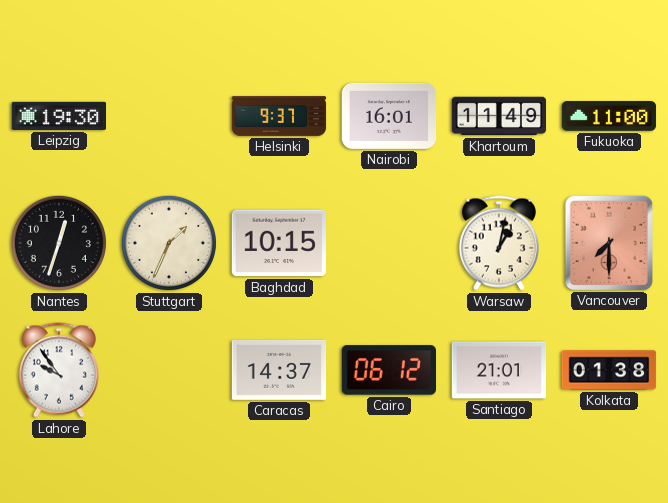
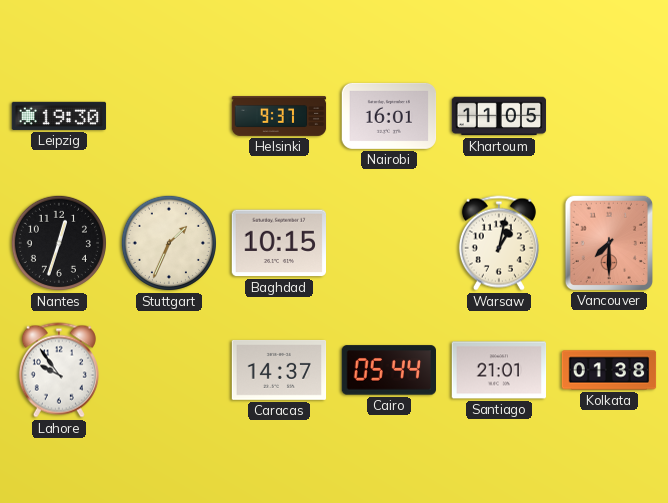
Khartoum: 11:49 -> 11:05
Fukuoka: 11:00 -> none
Cairo: 06:12 -> 05:44
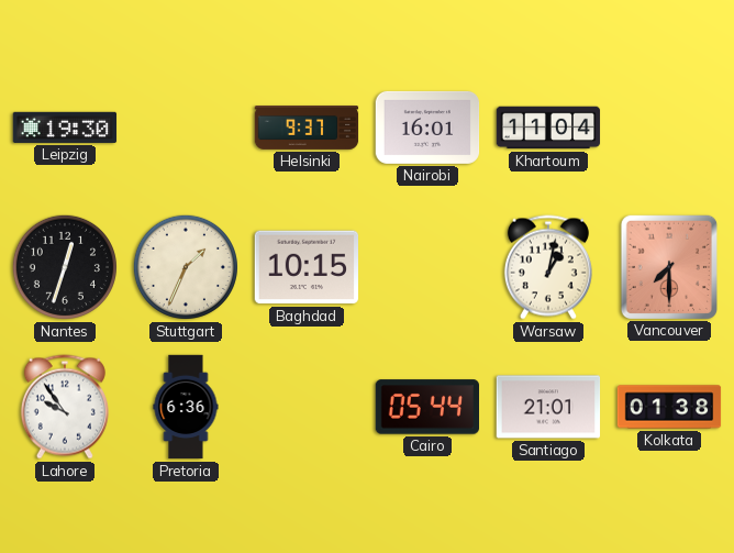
Khartoum: 11:05 -> 11:04
Pretoria: none -> 6:36
Caracas: 14:37 -> none
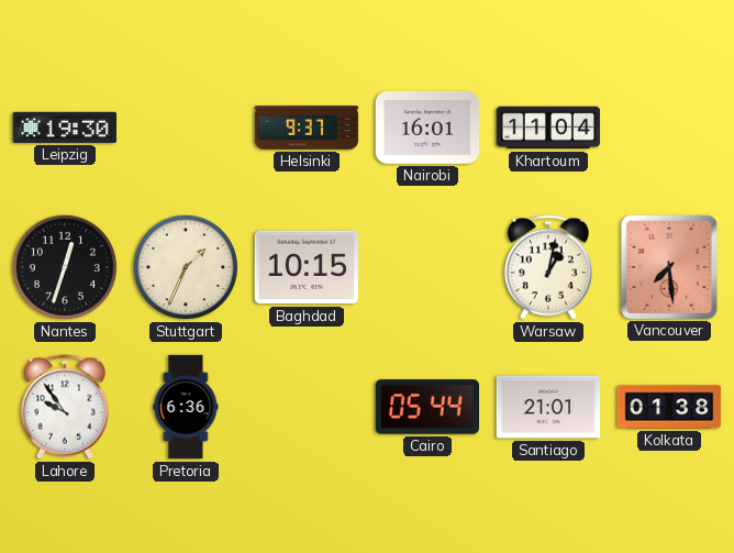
Vancouver: 7:30 -> 7:29
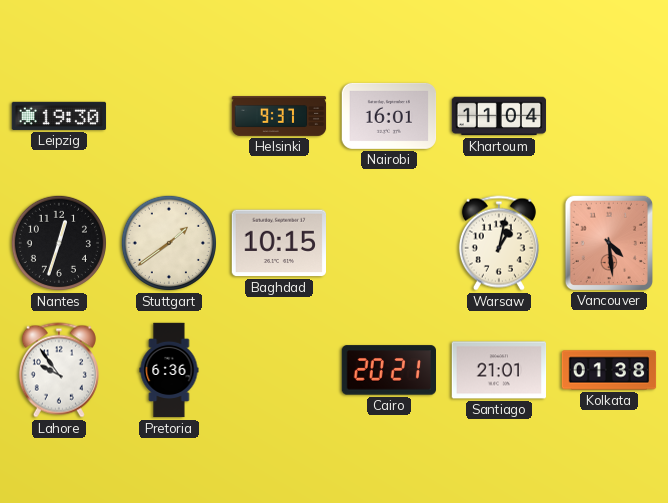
Stuttgart: 1:34 -> 1:39
Vancouver: 7:29 -> 4:29
Cairo: 05:44 -> 20:21
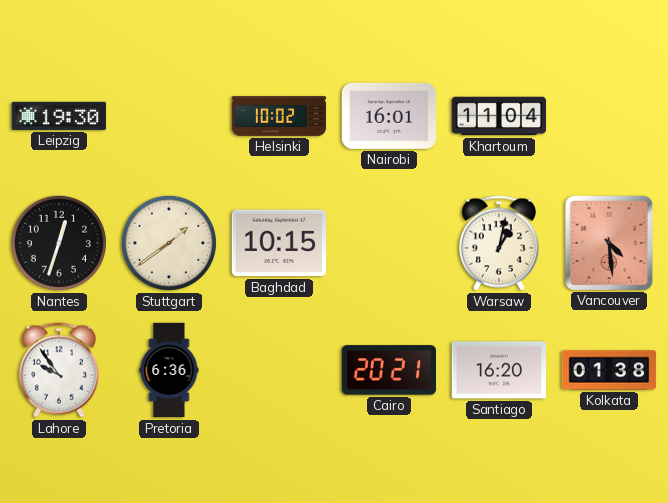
Helsinki: 9:37 -> 10:02
Santiago: 21:01 -> 16:20
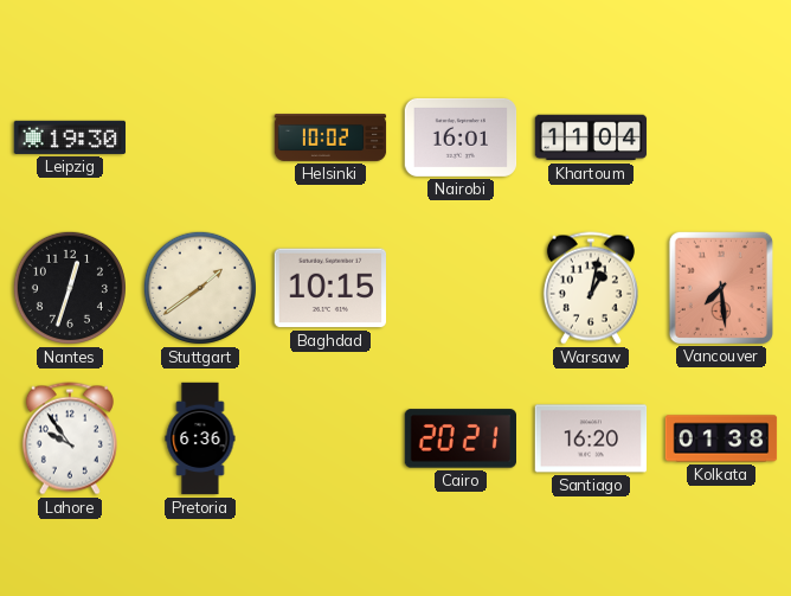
Vancouver: 4:29 -> 7:29
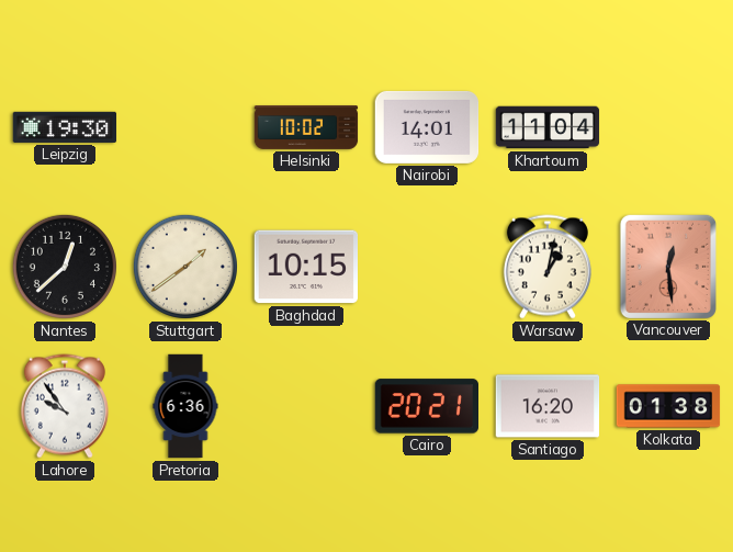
Nairobi: 16:01 -> 14:01
Nantes: 12:33 -> 12:38
Vancouver: 7:29 -> 12:29
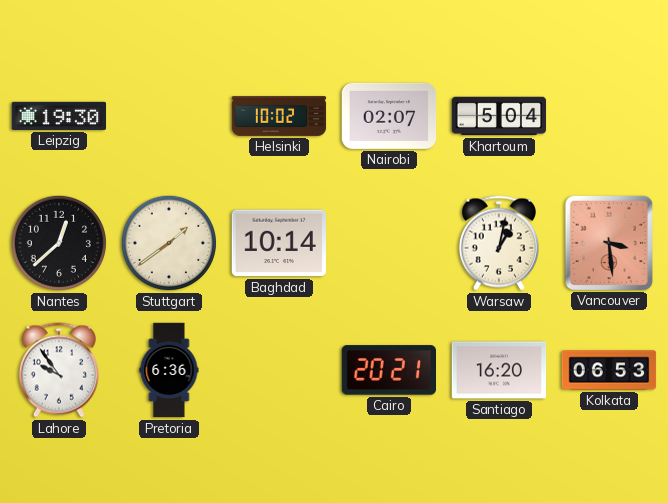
Nairobi: 14:01 -> 02:07
Khartoum: 11:04 -> 5:04
Baghdad: 10:15 -> 10:14
Vancouver: 12:29 -> 3:29
Kolkata: 01:38 -> 06:53
